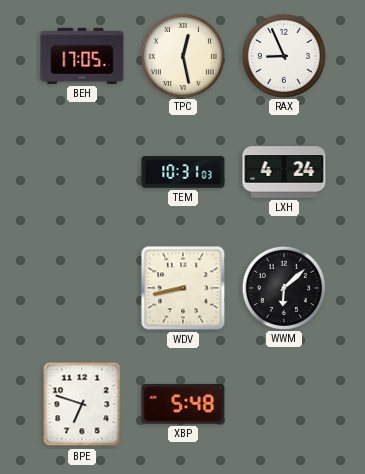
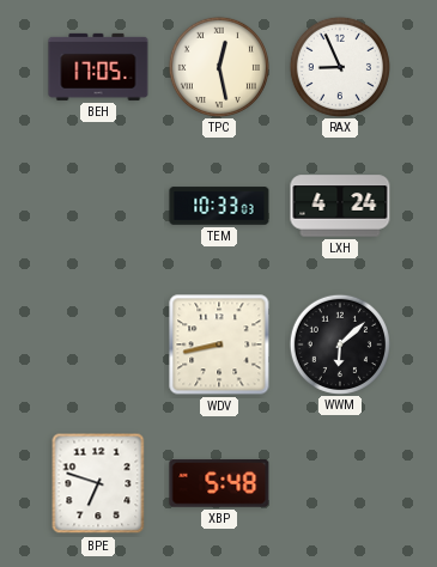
TEM: 10:31 -> 10:33
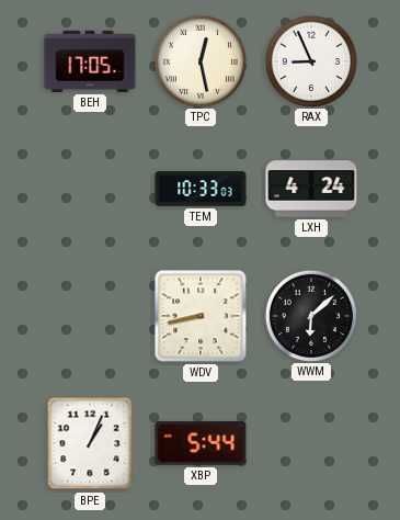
BPE: 6:48 -> 1:04
XBP: 5:48 -> 5:44
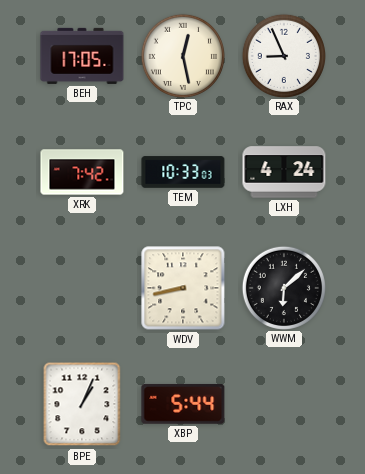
XRK: none -> 7:42
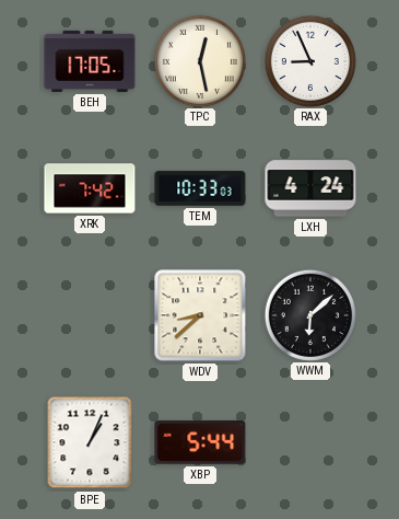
WDV: 8:43 -> 8:38
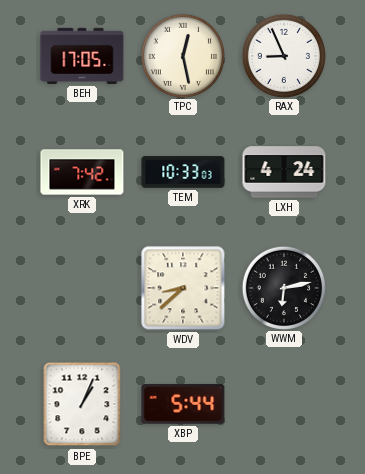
WWM: 6:08 -> 6:13
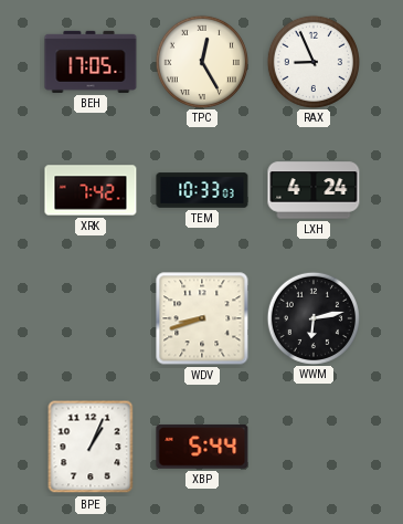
TPC: 12:28 -> 12:25
WDV: 8:38 -> 8:42
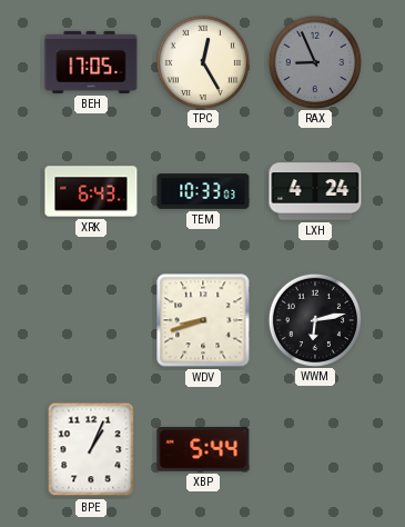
RAX dial: white -> grey
XRK: 7:42 -> 6:43
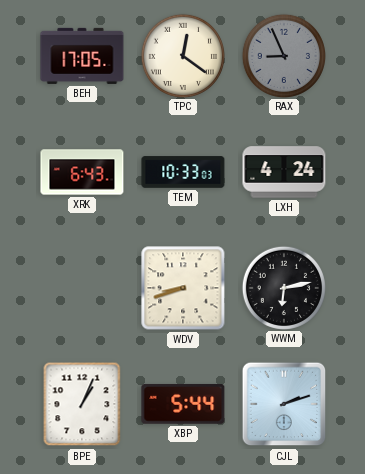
TPC: 12:25 -> 12:21
CJL: none -> 2:12
